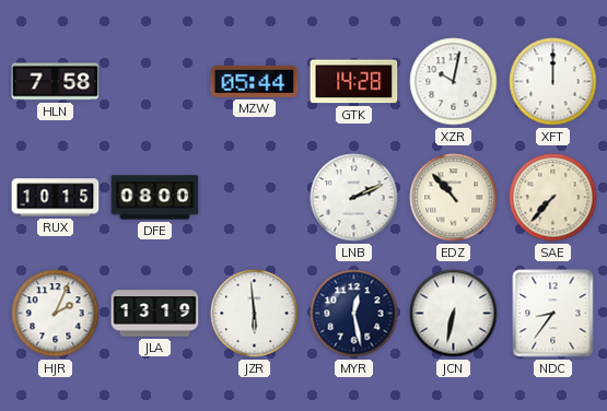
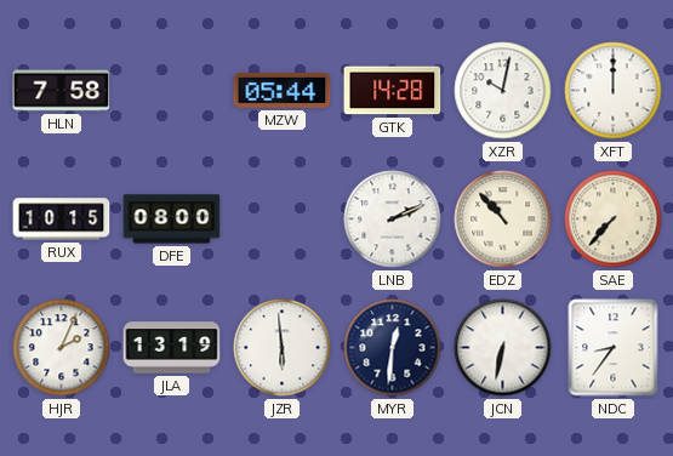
MYR: 12:28 -> 12:31
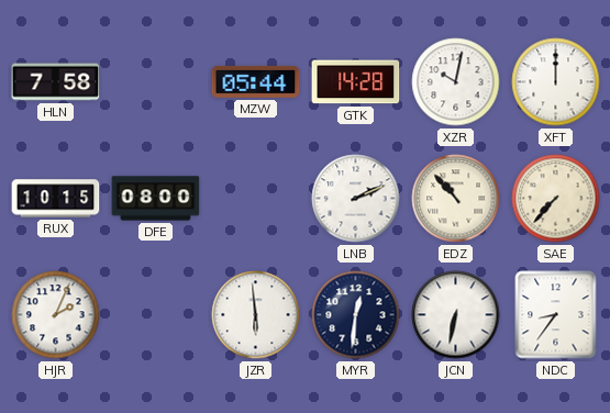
JLA: 13:19 -> none
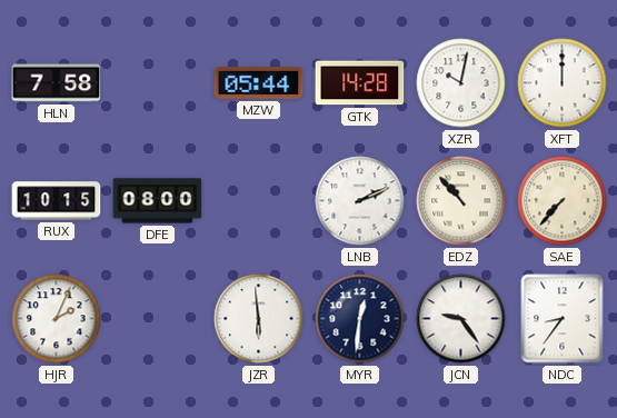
JCN: 6:32 -> 9:24
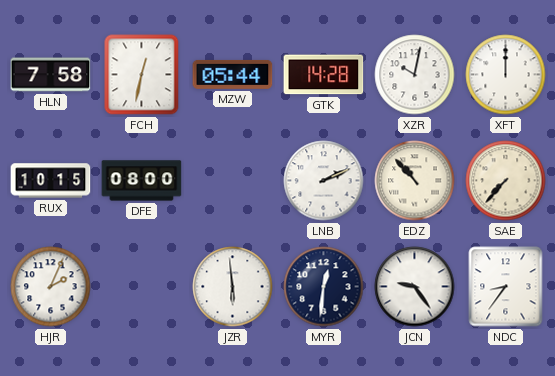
FCH: none -> 12:32
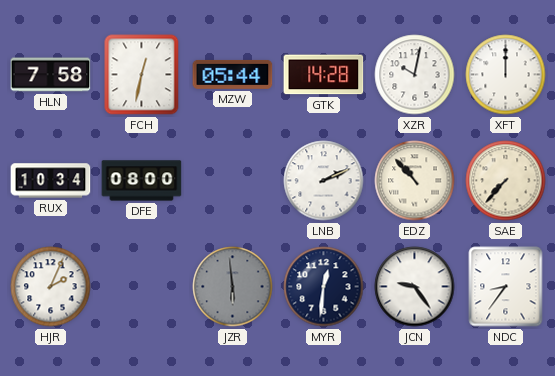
RUX: 10:15 -> 10:34
JZR dial: white -> grey
